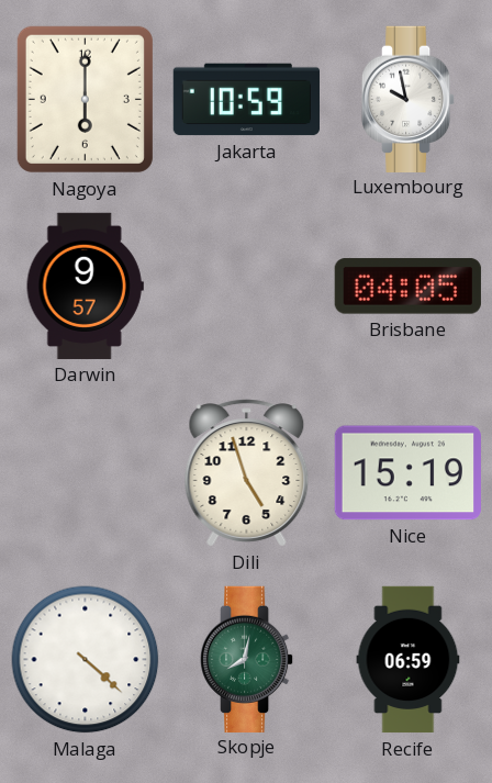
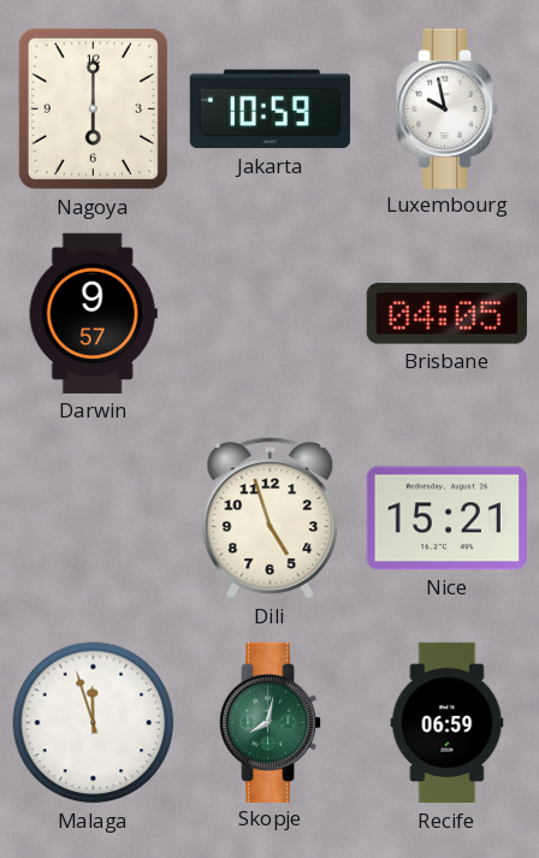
Nice: 15:19 -> 15:21
Malaga: 4:22 -> 11:57
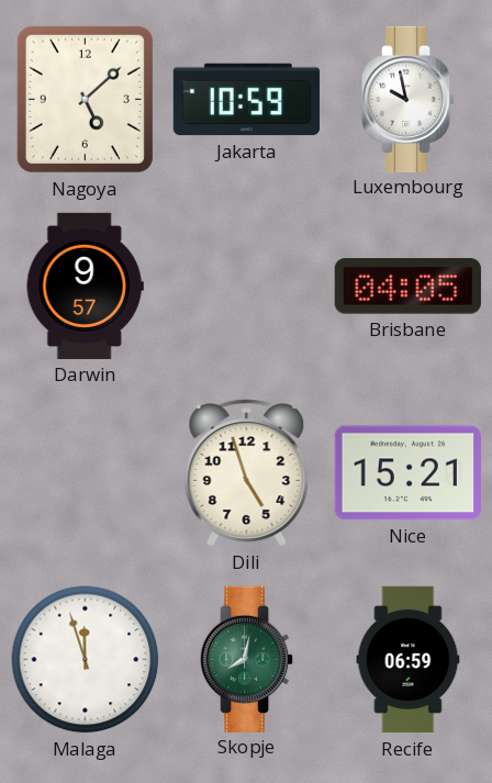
Nagoya: 6:00 -> 5:08
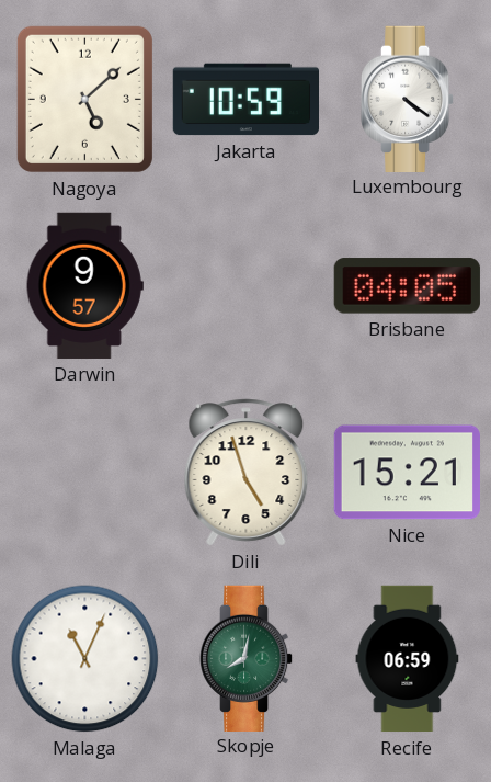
Luxembourg: 9:58 -> 4:21
Malaga: 11:57 -> 11:04
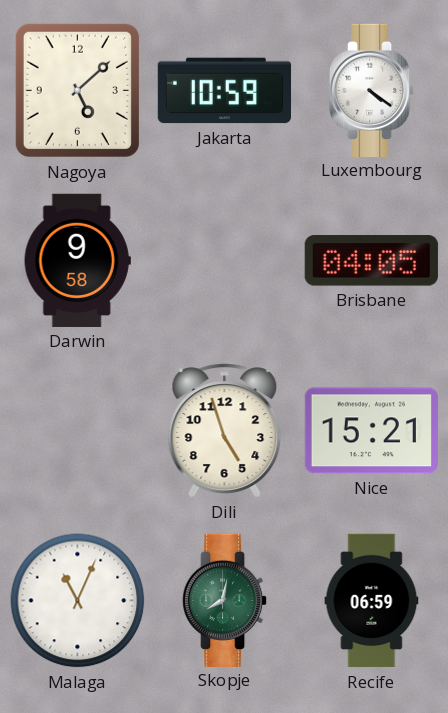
Darwin: 9:57 -> 9:58
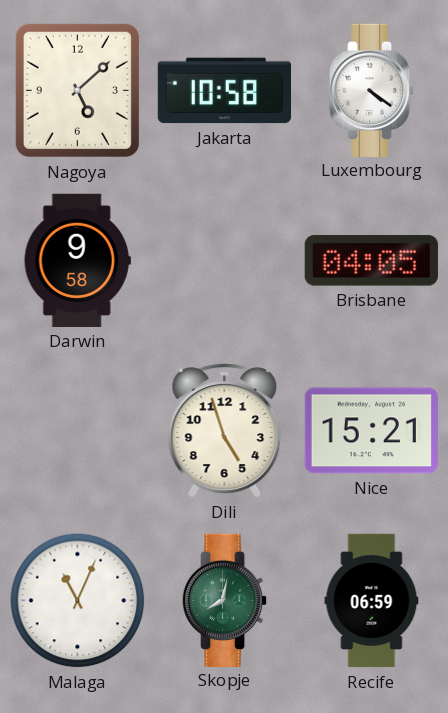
Jakarta: 10:59 -> 10:58
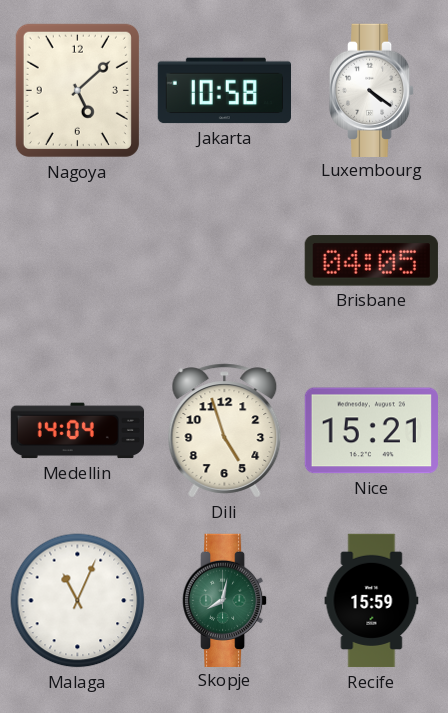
Darwin: 9:58 -> none
Medellin: none -> 14:04
Recife: 06:59 -> 15:59
